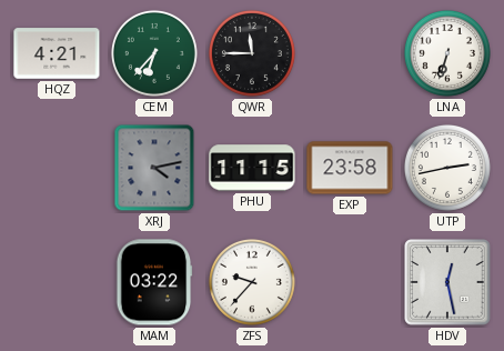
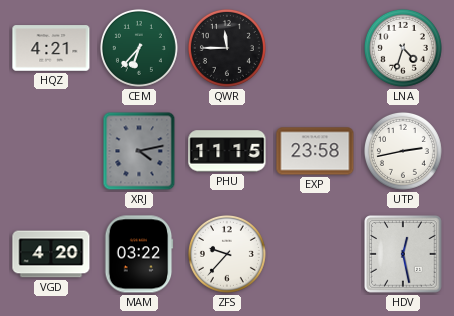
LNA: 6:33 -> 4:33
VGD: none -> 4:20
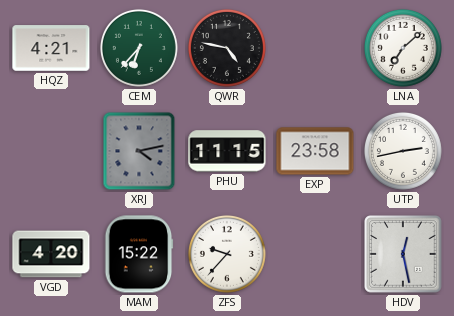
QWR: 11:45 -> 4:47
LNA: 4:33 -> 7:08
MAM: 03:22 -> 15:22
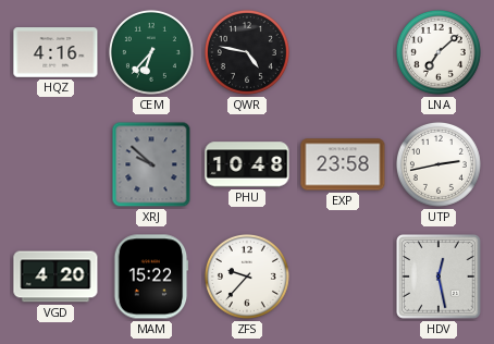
HQZ: 4:21 -> 4:16
XRJ: 4:13 -> 9:52
PHU: 11:15 -> 10:48
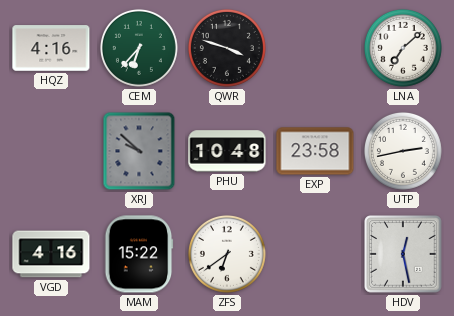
QWR: 4:47 -> 3:48
VGD: 4:20 -> 4:16
ZFS: 9:37 -> 6:39
